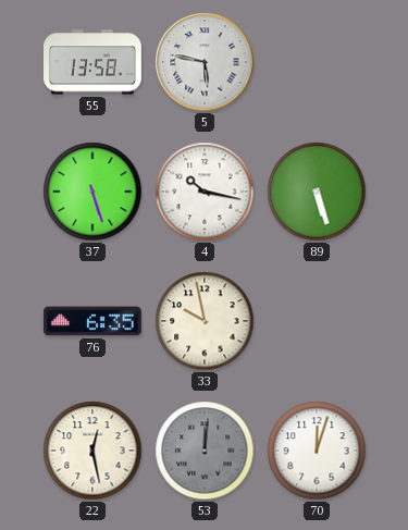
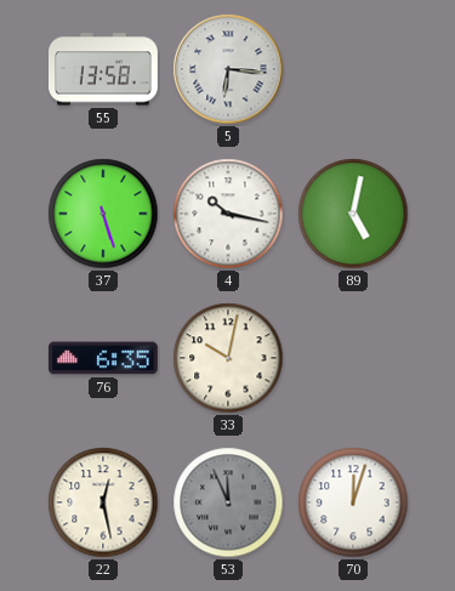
5: 5:47 -> 6:16
89: 5:27 -> 5:02
33: 9:58 -> 10:02
53: 12:01 -> 11:56
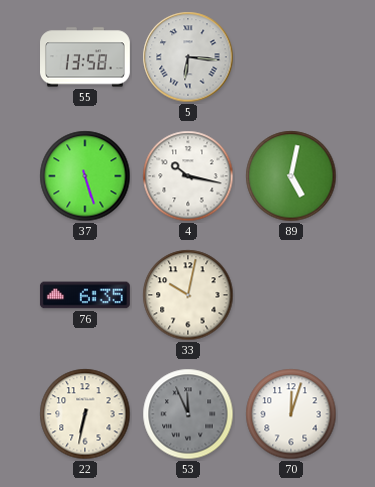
22: 12:28 -> 6:32
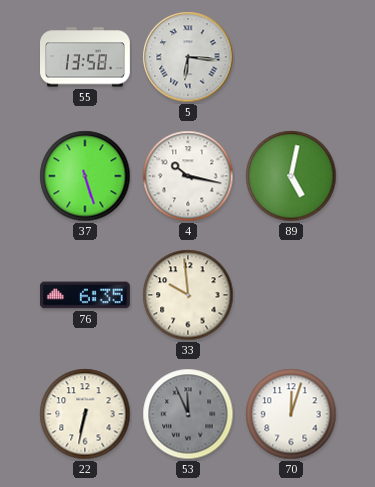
33: 10:02 -> 9:59
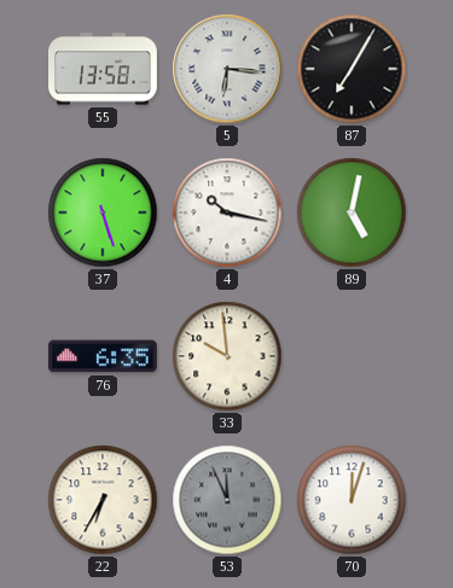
87: none -> 7:05
22: 6:32 -> 6:35
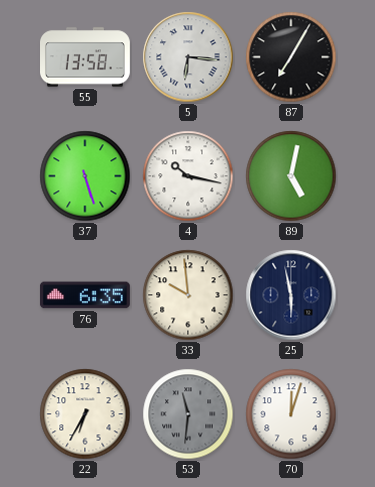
25: none -> 5:58
53: 11:56 -> 11:31
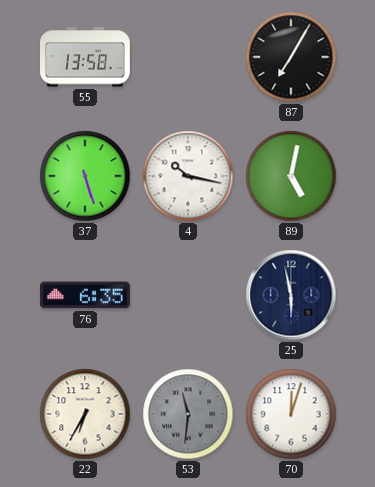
5: 6:16 -> none
33: 9:59 -> none
